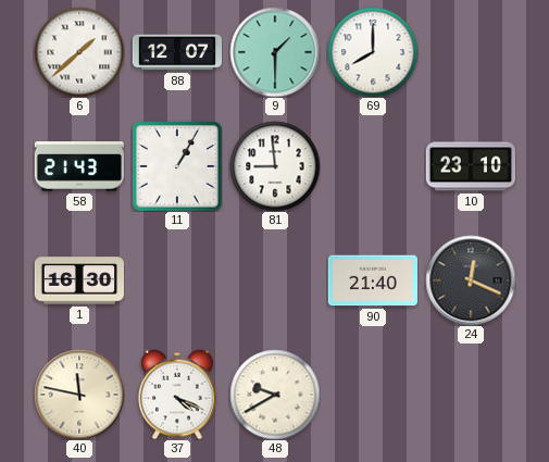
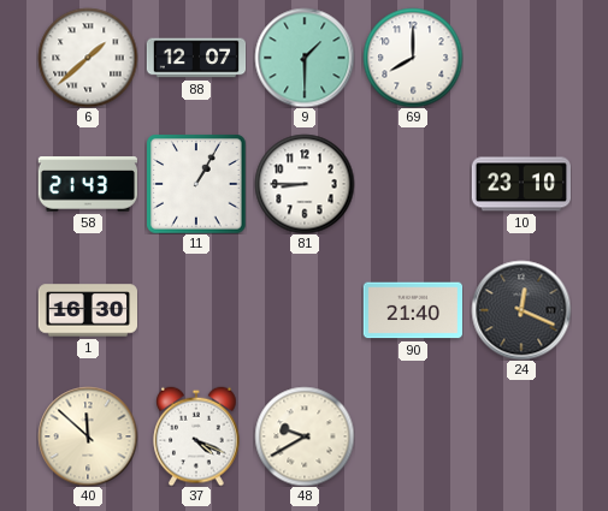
81: 8:59 -> 8:45
40: 11:47 -> 11:52
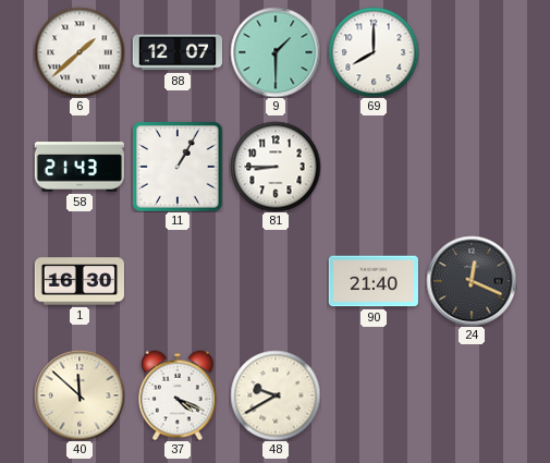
10: 23:10 -> none
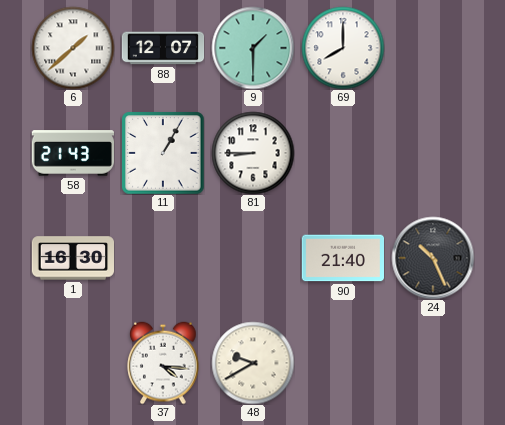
24: 12:19 -> 10:26
40: 11:52 -> none
37: 4:19 -> 4:16
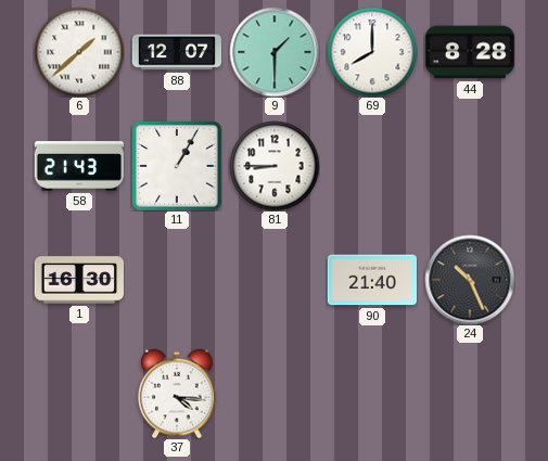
44: none -> 8:28
48: 9:40 -> none
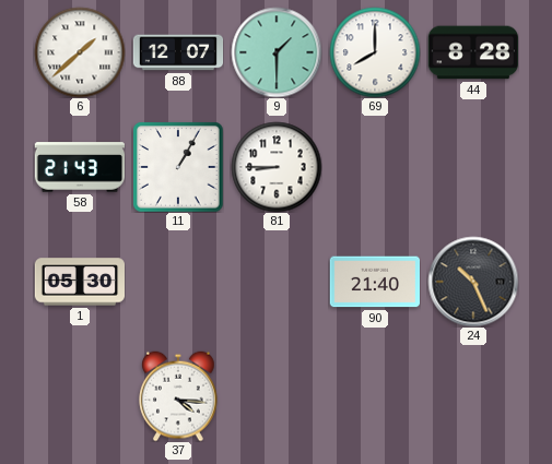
1: 16:30 -> 05:30
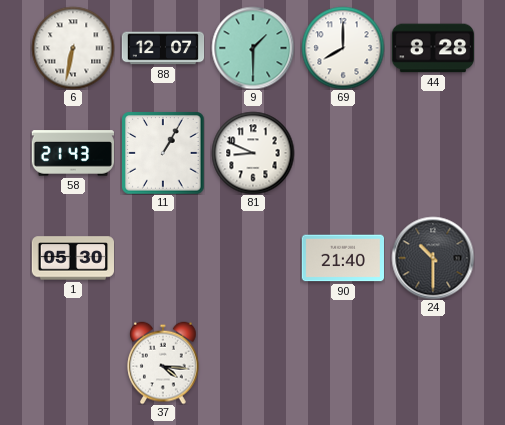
6: 1:38 -> 6:32
81: 8:45 -> 8:49
24: 10:26 -> 10:30
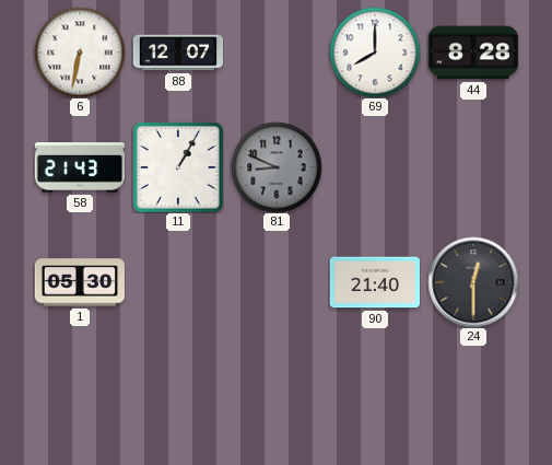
9: 1:30 -> none
81 dial: white -> grey
24: 10:30 -> 12:30
37: 4:16 -> none
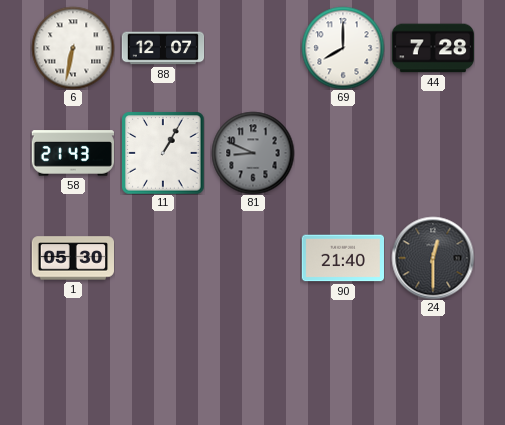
44: 8:28 -> 7:28
